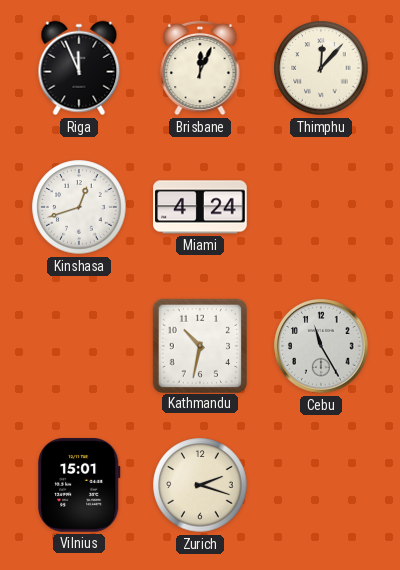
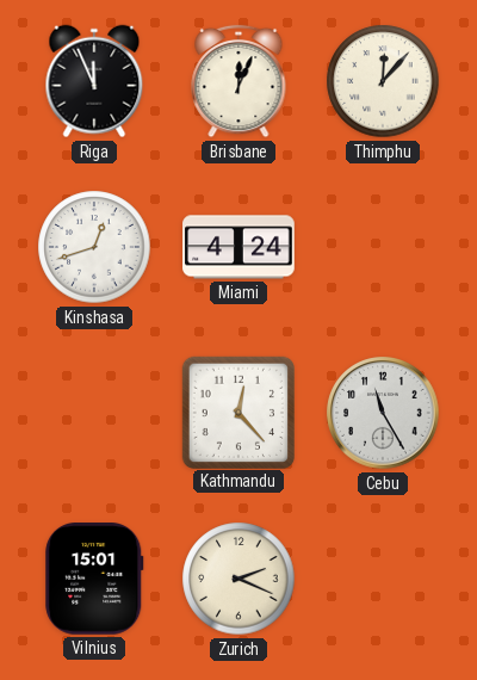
Kathmandu: 10:32 -> 12:23
Zurich: 2:18 -> 2:19
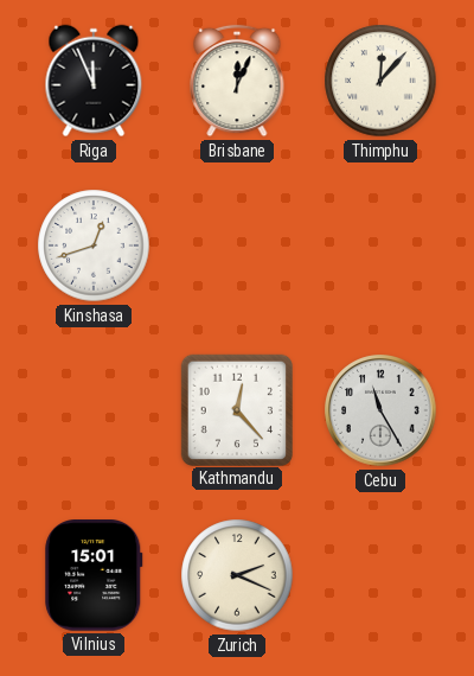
Miami: 4:24 -> none
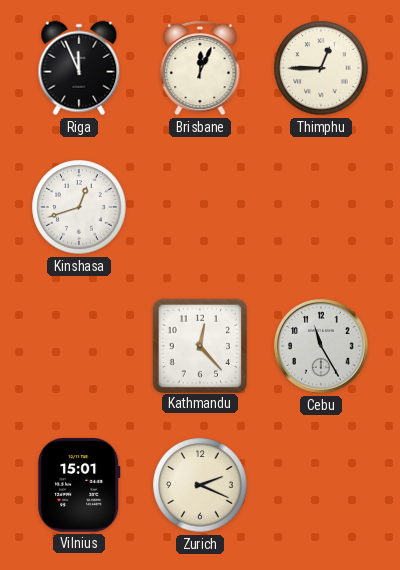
Thimphu: 12:07 -> 12:45
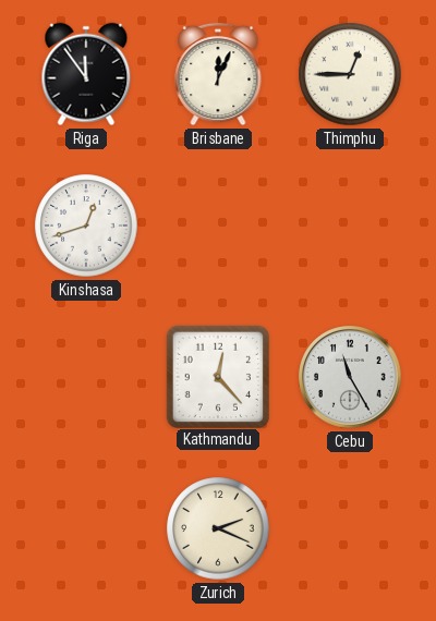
Riga: 11:56 -> 11:54
Vilnius: 15:01 -> none
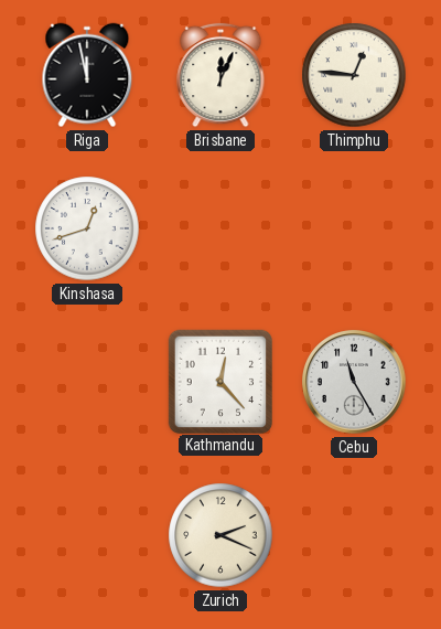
Riga: 11:54 -> 11:58
Thimphu: 12:45 -> 12:46
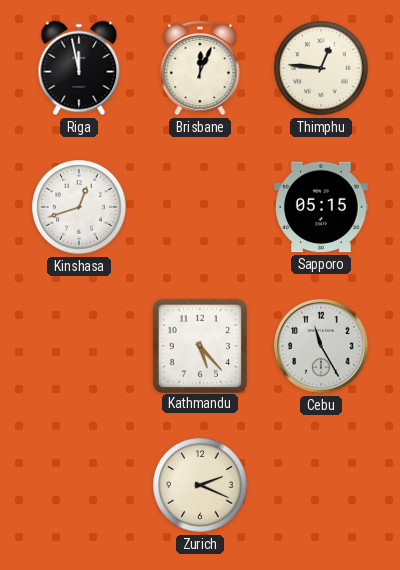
Sapporo: none -> 05:15
Kathmandu: 12:23 -> 5:23
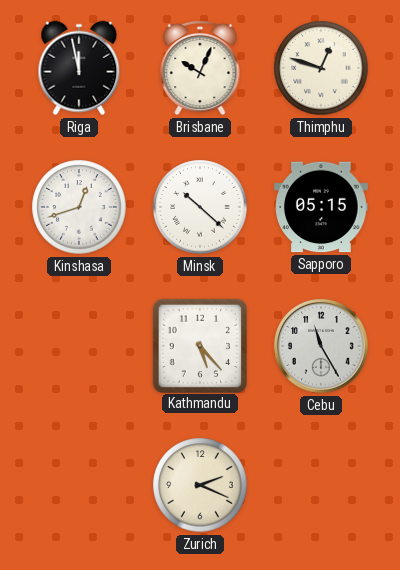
Brisbane: 12:04 -> 10:04
Thimphu: 12:46 -> 12:48
Minsk: none -> 10:22
